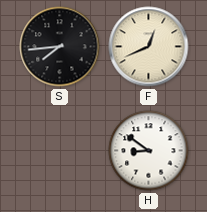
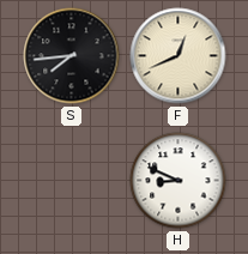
H: 8:51 -> 8:49
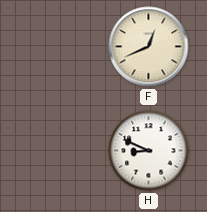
S: 7:44 -> none
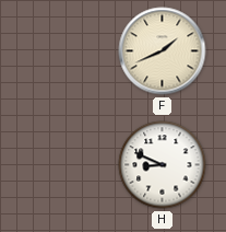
F: 12:41 -> 1:41
